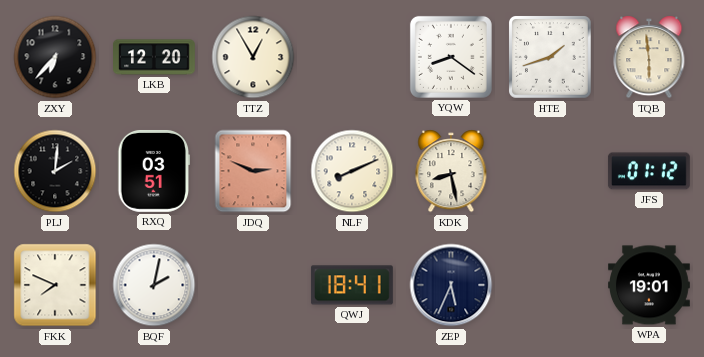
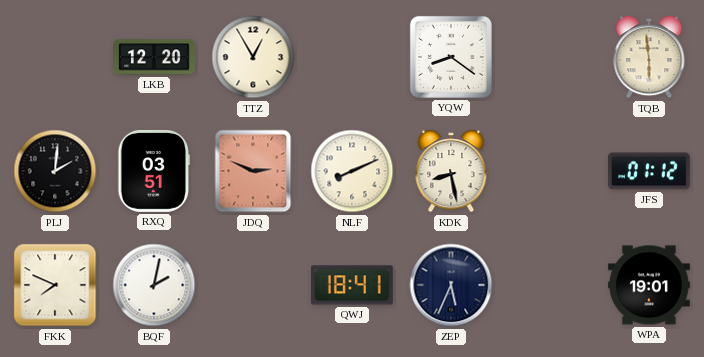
ZXY: 6:37 -> none
HTE: 1:42 -> none
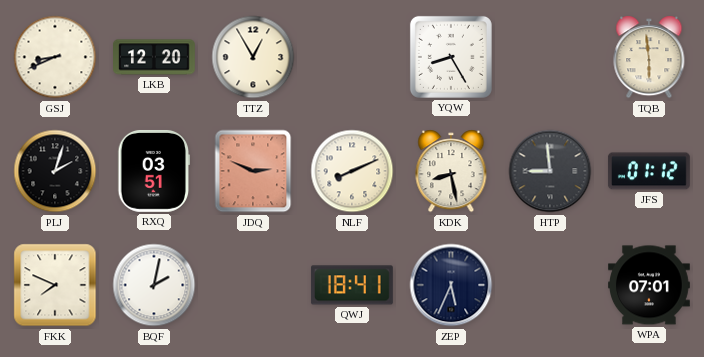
GSJ: none -> 8:41
YQW: 8:21 -> 8:25
PLJ: 2:01 -> 2:03
HTP: none -> 8:59
WPA: 19:01 -> 07:01
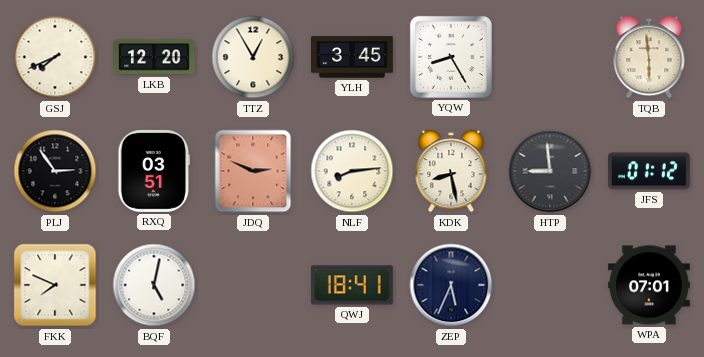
GSJ: 8:41 -> 7:41
YLH: none -> 3:45
PLJ: 2:03 -> 2:54
NLF: 8:11 -> 8:14
BQF: 2:02 -> 5:02
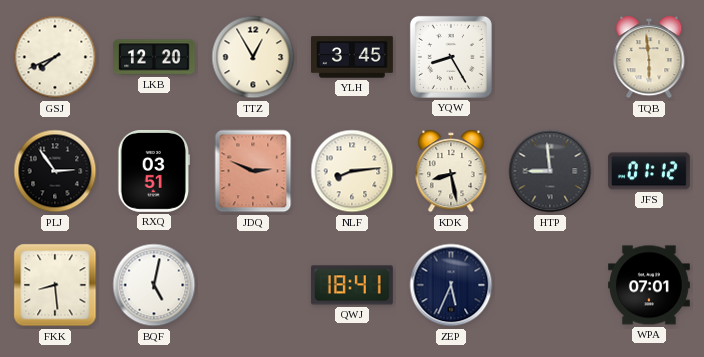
FKK: 7:49 -> 8:29
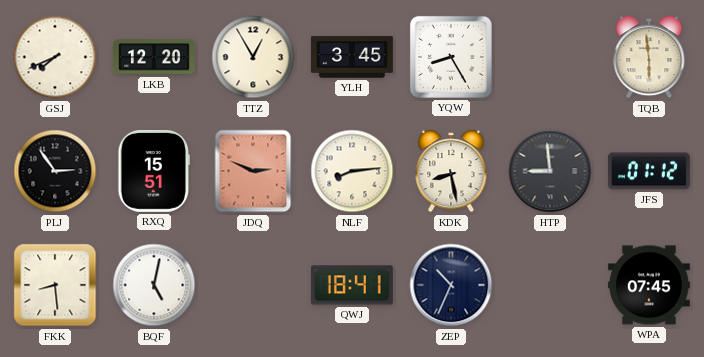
RXQ: 03:51 -> 15:51
ZEP: 5:34 -> 10:34
WPA: 07:01 -> 07:45
